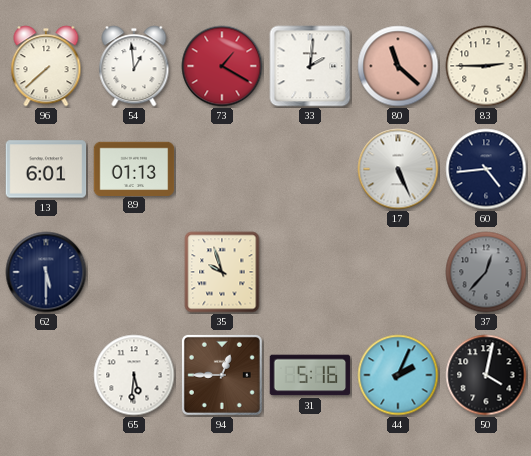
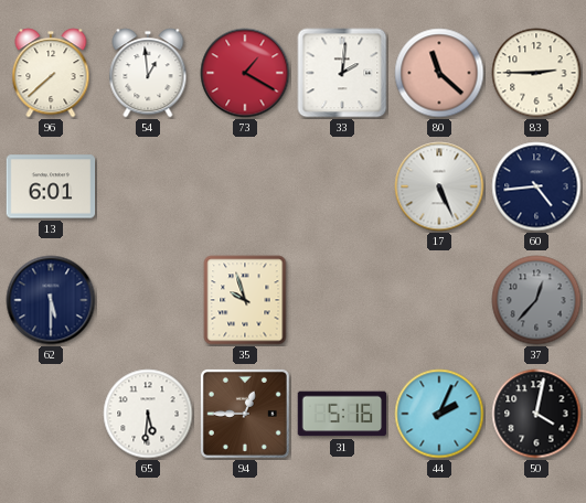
89: 01:13 -> none
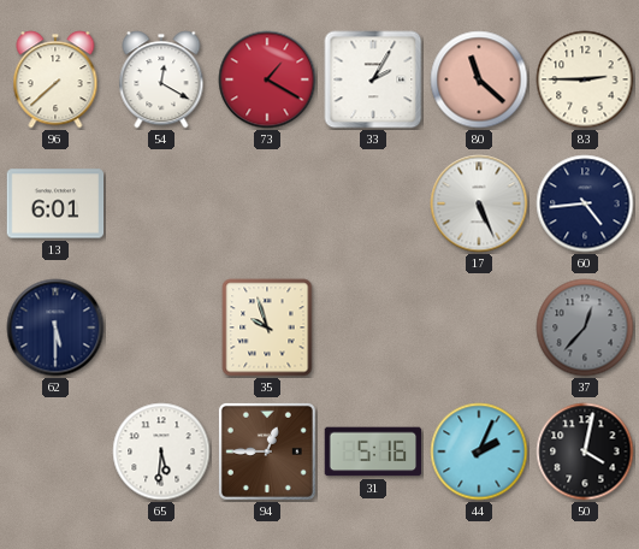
54: 12:59 -> 12:20
33: 2:01 -> 2:05
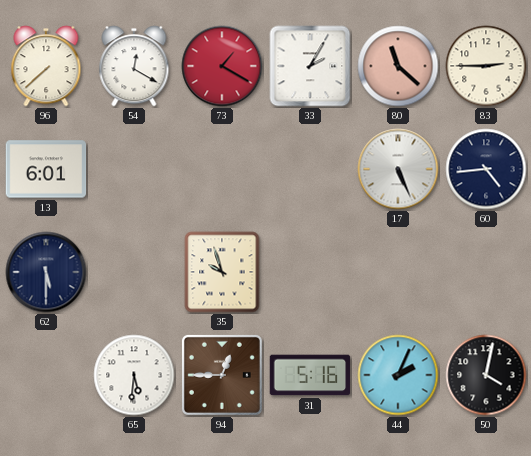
37: 12:37 -> none
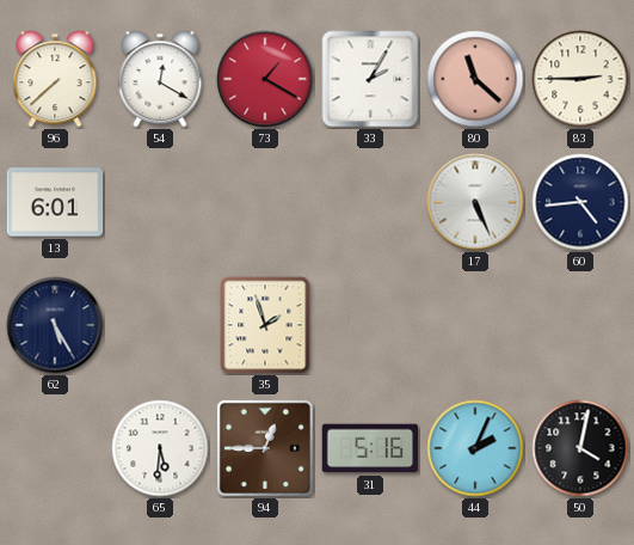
62: 5:30 -> 5:25
35: 9:57 -> 1:57
